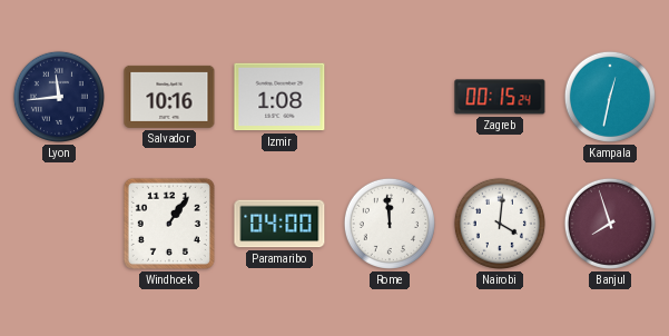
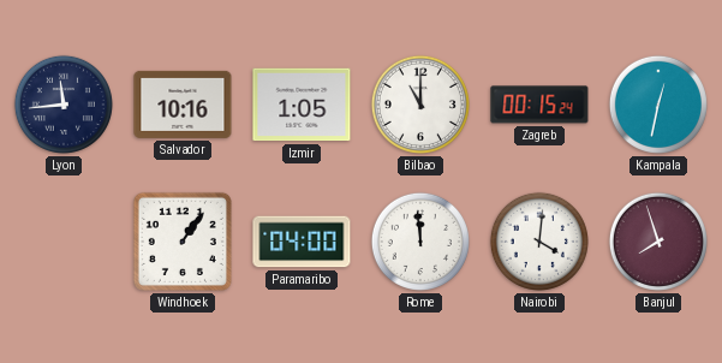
Izmir: 1:08 -> 1:05
Bilbao: none -> 11:00
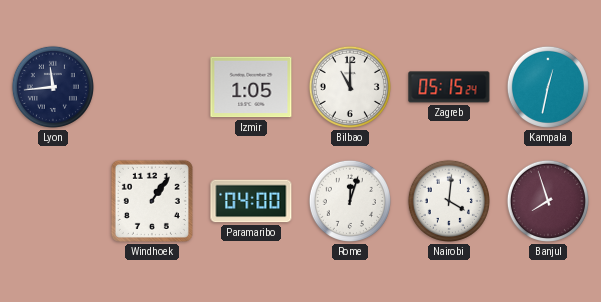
Salvador: 10:16 -> none
Zagreb: 00:15 -> 05:15
Rome: 11:59 -> 12:03
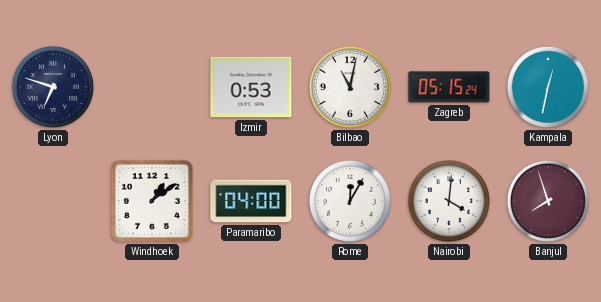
Lyon: 11:44 -> 6:48
Izmir: 1:05 -> 0:53
Bilbao: 11:00 -> 11:02
Windhoek: 1:06 -> 1:09
Rome: 12:03 -> 12:05
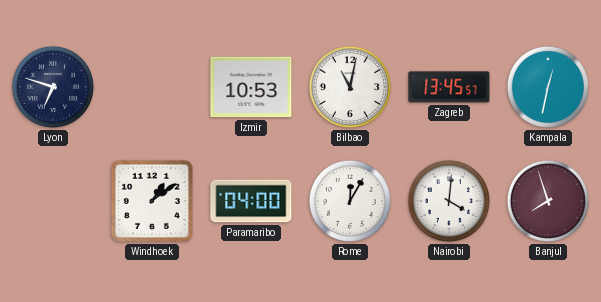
Izmir: 0:53 -> 10:53
Zagreb: 05:15 -> 13:45
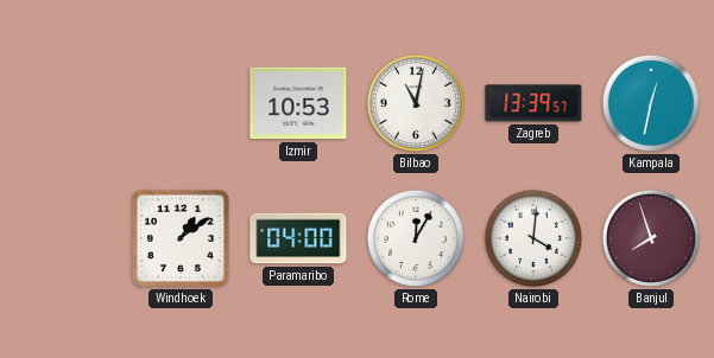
Lyon: 6:48 -> none
Zagreb: 13:45 -> 13:39
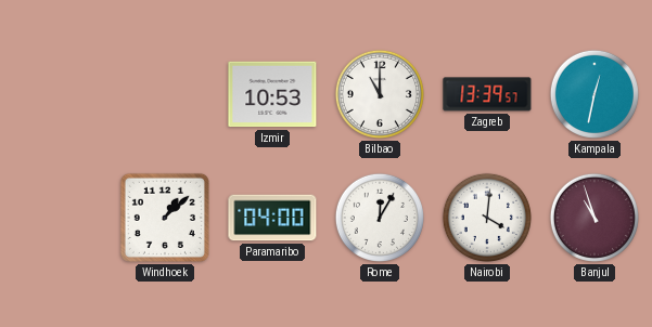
Bilbao: 11:02 -> 11:00
Windhoek: 1:09 -> 1:08
Banjul: 7:57 -> 10:57
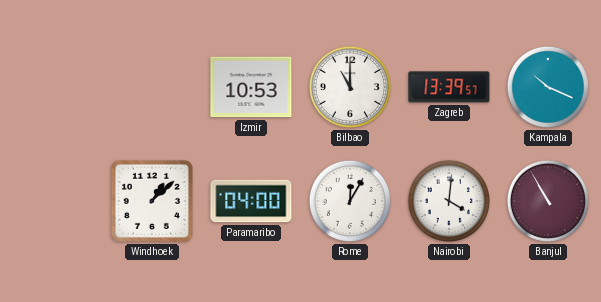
Kampala: 12:32 -> 10:19
Banjul: 10:57 -> 10:55
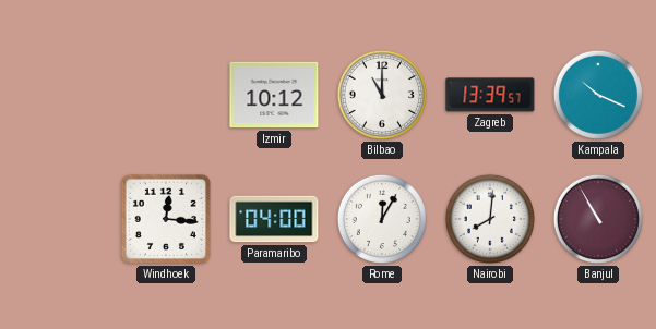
Izmir: 10:53 -> 10:12
Windhoek: 1:08 -> 12:16
Nairobi: 4:01 -> 8:01
